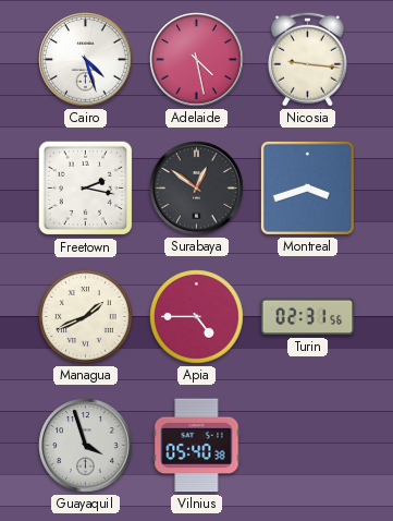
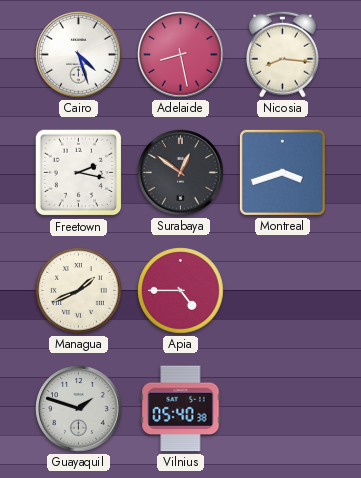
Adelaide: 4:28 -> 8:28
Nicosia: 9:16 -> 8:16
Turin: 02:31 -> none
Guayaquil: 3:57 -> 1:48
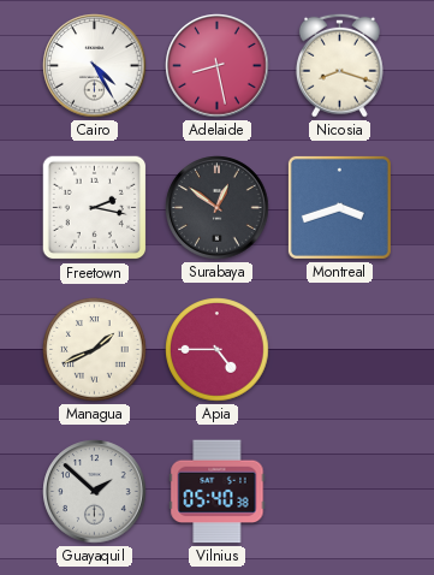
Cairo: 4:27 -> 4:25
Nicosia: 8:16 -> 8:18
Guayaquil: 1:48 -> 1:52
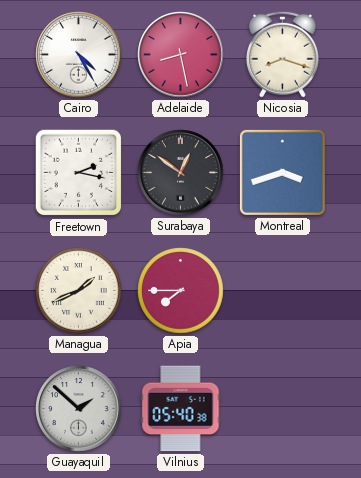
Apia: 4:45 -> 7:45
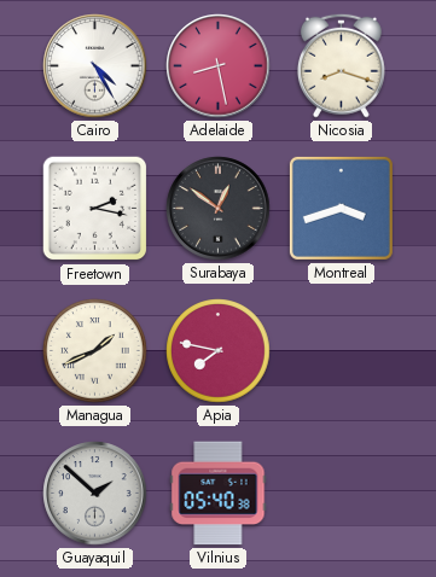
Apia: 7:45 -> 7:47
